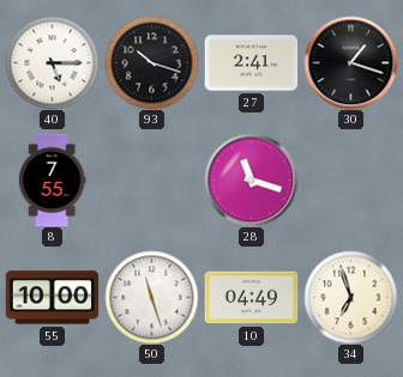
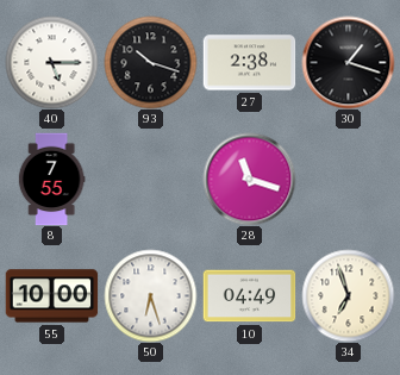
27: 2:41 -> 2:38
50: 11:27 -> 6:27
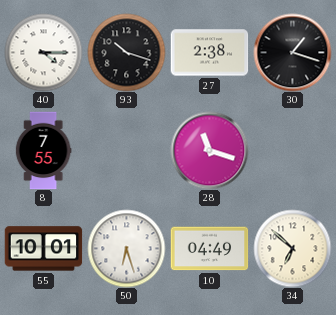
40: 5:15 -> 4:15
55: 10:00 -> 10:01
34: 6:57 -> 6:52
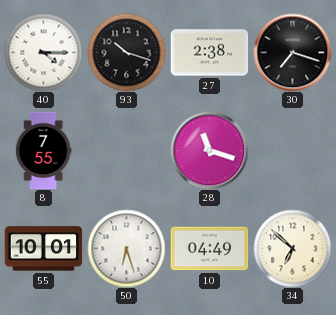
30: 1:18 -> 7:18
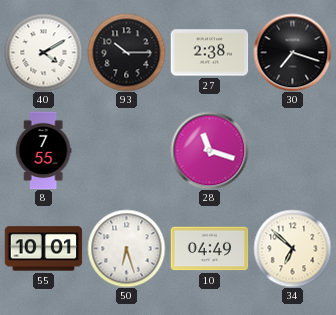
40: 4:15 -> 4:10
93: 10:18 -> 10:15
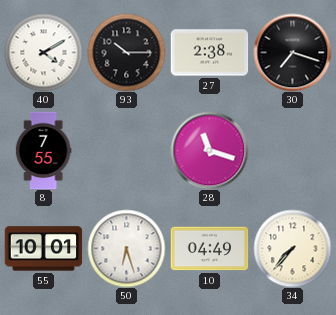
34: 6:52 -> 7:37
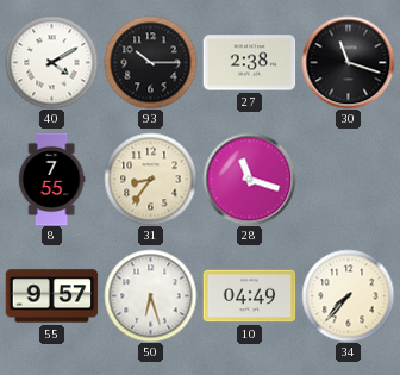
30: 7:18 -> 11:18
31: none -> 8:36
55: 10:01 -> 9:57
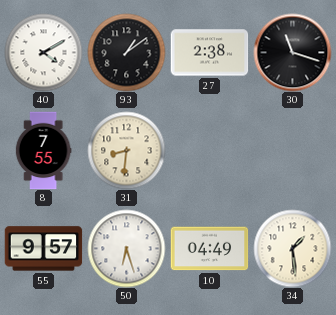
93: 10:15 -> 1:09
31: 8:36 -> 8:31
28: 11:18 -> none
34: 7:37 -> 1:29
